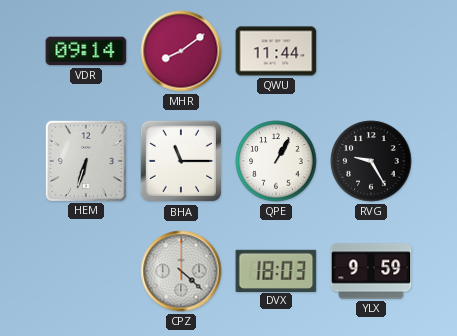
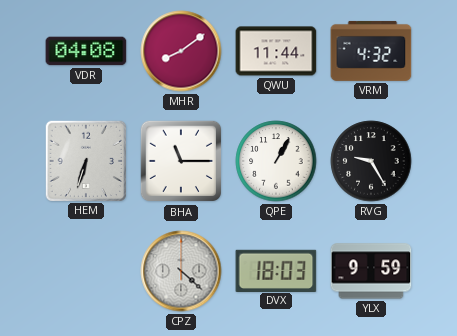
VDR: 09:14 -> 04:08
VRM: none -> 4:32
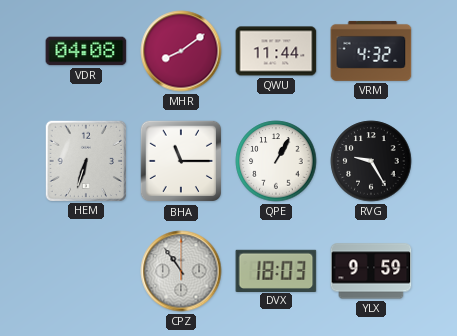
CPZ: 4:22 -> 10:54
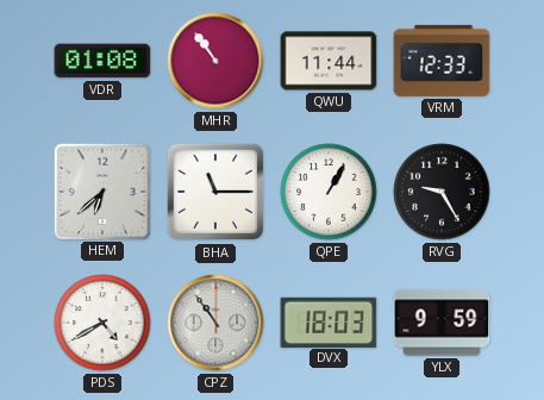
VDR: 04:08 -> 01:08
MHR: 8:09 -> 10:54
VRM: 4:32 -> 12:33
HEM: 6:33 -> 6:38
PDS: none -> 4:40
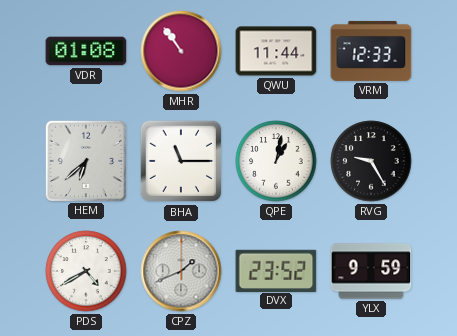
QPE: 1:05 -> 1:02
CPZ: 10:54 -> 1:41
DVX: 18:03 -> 23:52
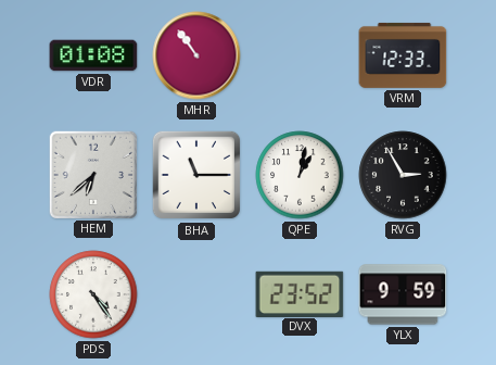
QWU: 11:44 -> none
RVG: 9:25 -> 2:55
PDS: 4:40 -> 4:24
CPZ: 1:41 -> none
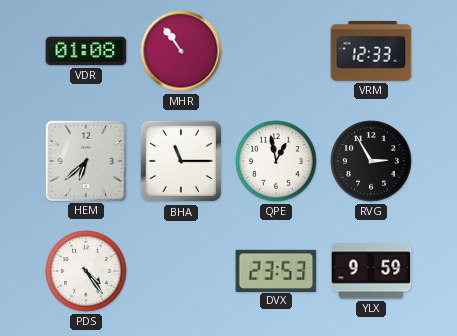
QPE: 1:02 -> 12:58
DVX: 23:52 -> 23:53
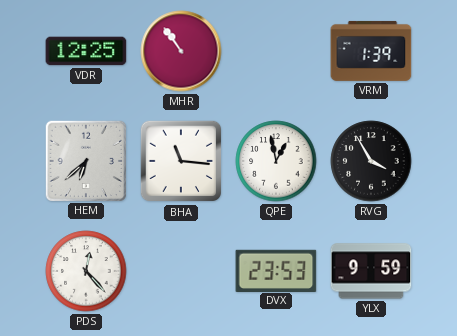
VDR: 01:08 -> 12:25
VRM: 12:33 -> 1:39
BHA: 11:15 -> 11:16
RVG: 2:55 -> 3:55
PDS: 4:24 -> 12:23
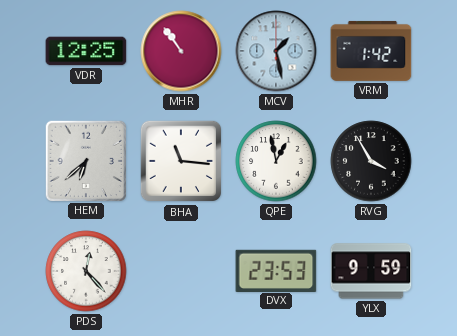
MCV: none -> 1:28
VRM: 1:39 -> 1:42
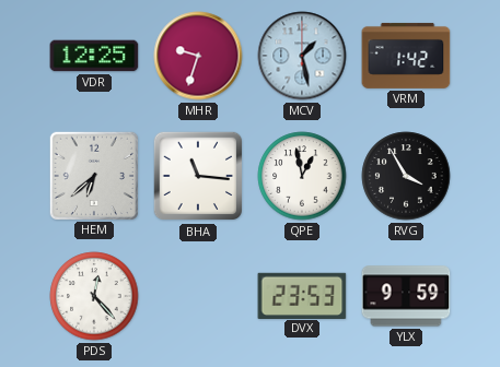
MHR: 10:54 -> 9:33
